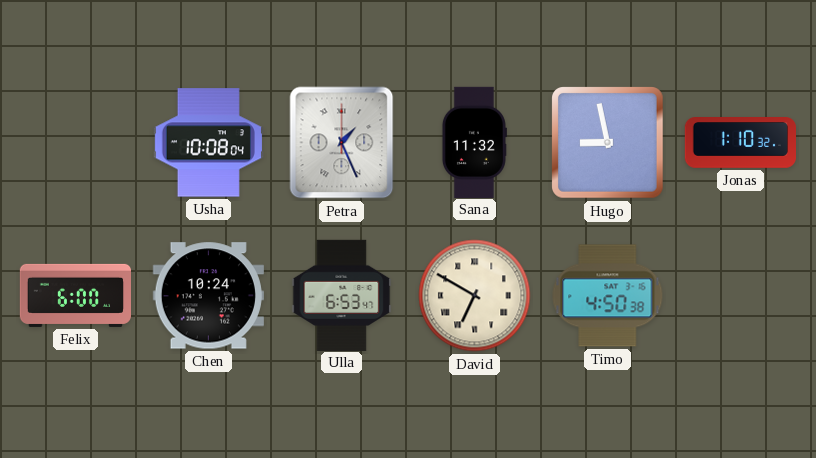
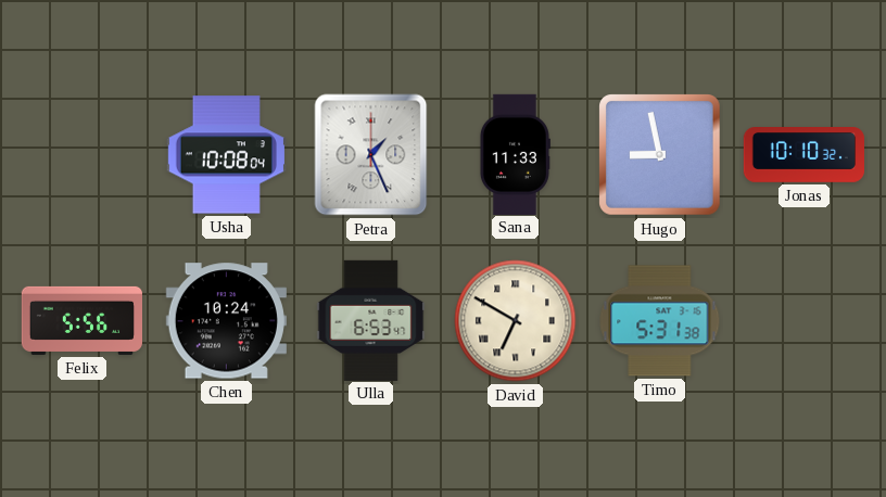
Sana: 11:32 -> 11:33
Jonas: 1:10 -> 10:10
Felix: 6:00 -> 5:56
Timo: 4:50 -> 5:31
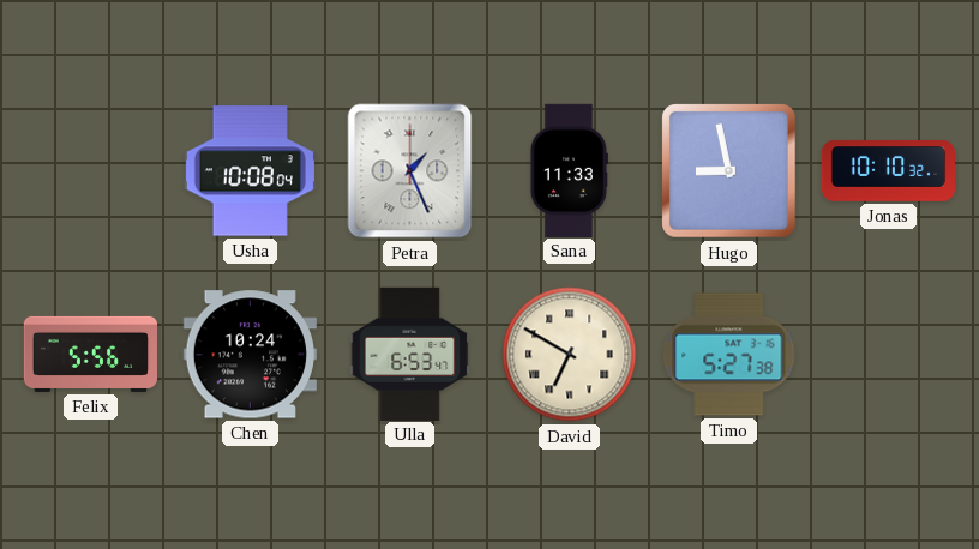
Timo: 5:31 -> 5:27
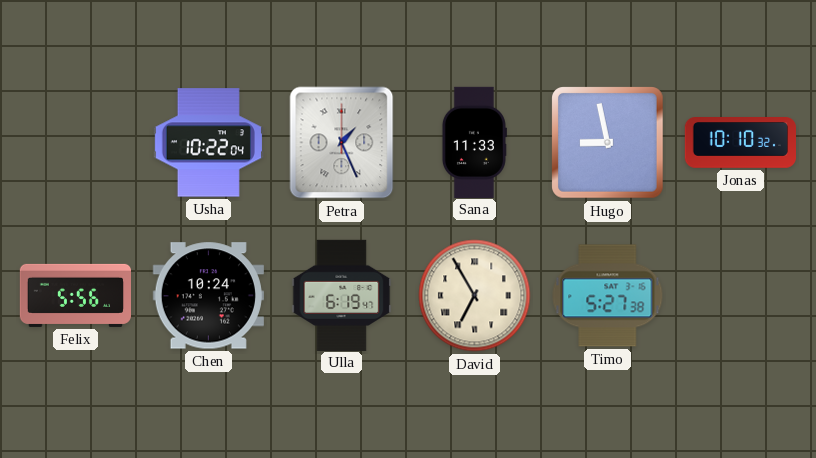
Usha: 10:08 -> 10:22
Ulla: 6:53 -> 6:19
David: 6:50 -> 6:55
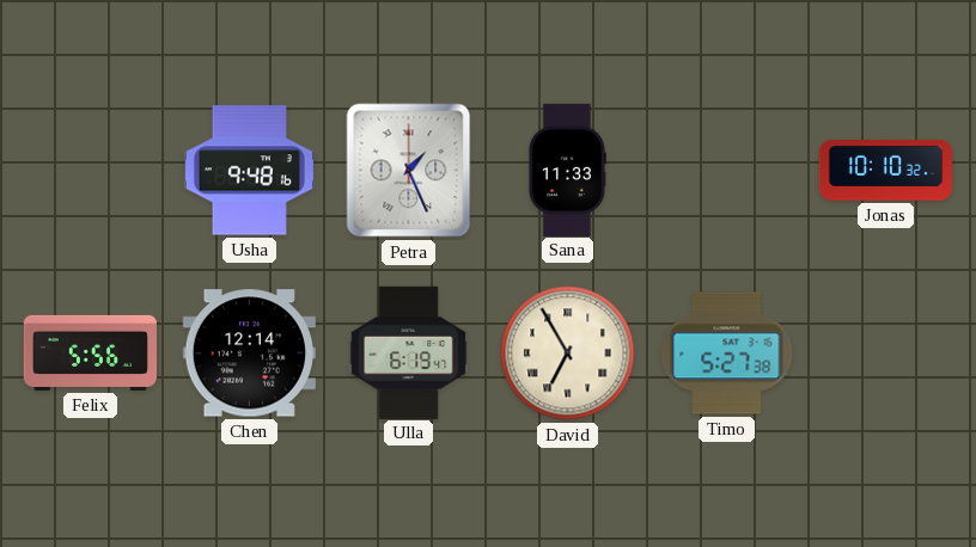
Usha: 10:22 -> 9:48
Hugo: 8:58 -> none
Chen: 10:24 -> 12:14
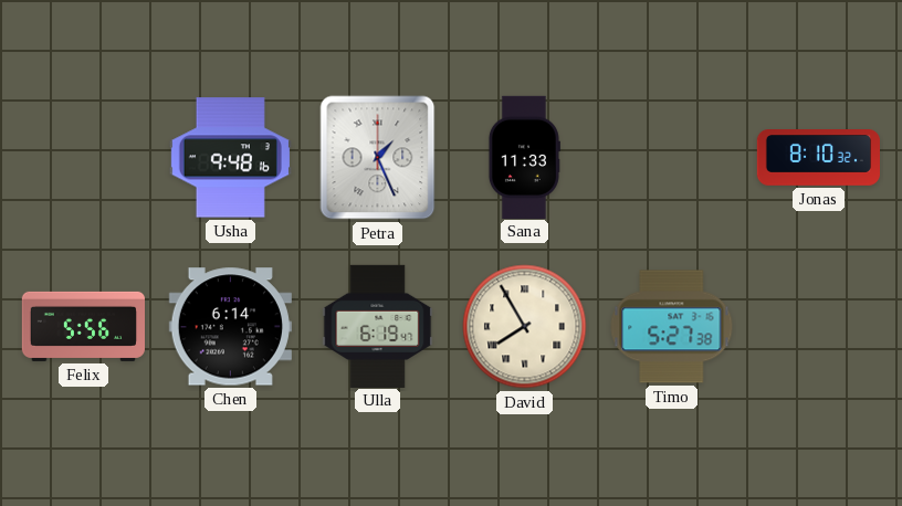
Jonas: 10:10 -> 8:10
Chen: 12:14 -> 6:14
David: 6:55 -> 7:55
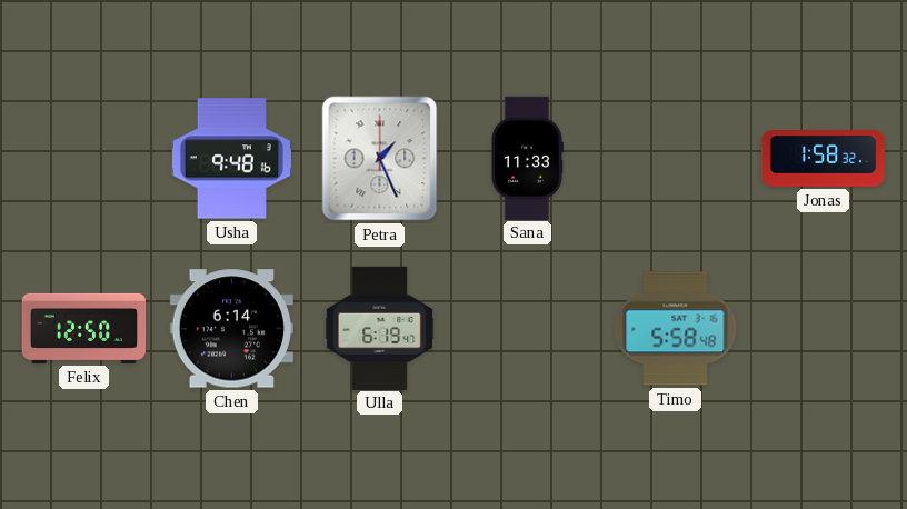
Jonas: 8:10 -> 1:58
Felix: 5:56 -> 12:50
David: 7:55 -> none
Timo: 5:27 -> 5:58
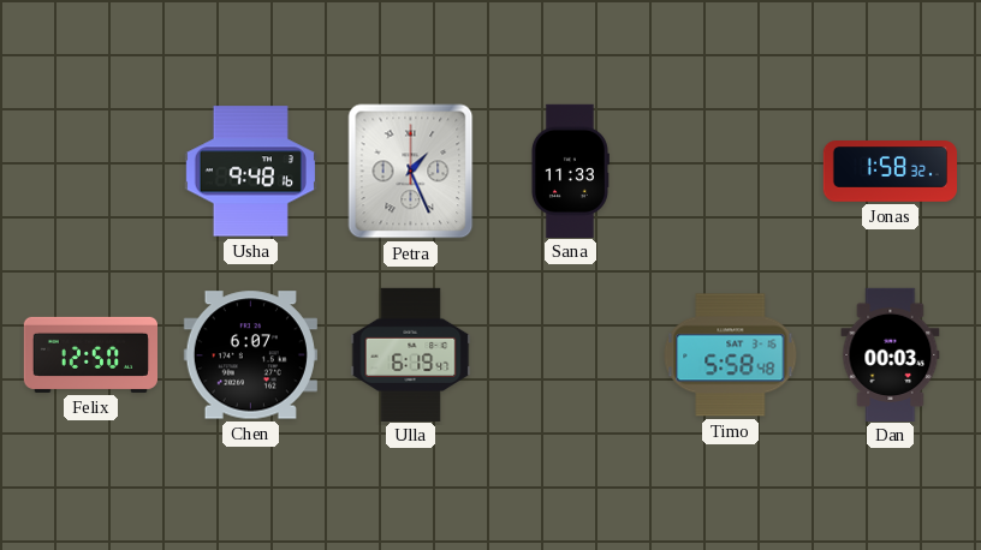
Chen: 6:14 -> 6:07
Dan: none -> 00:03
